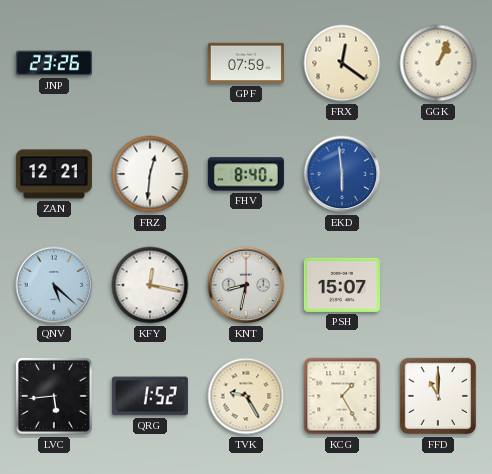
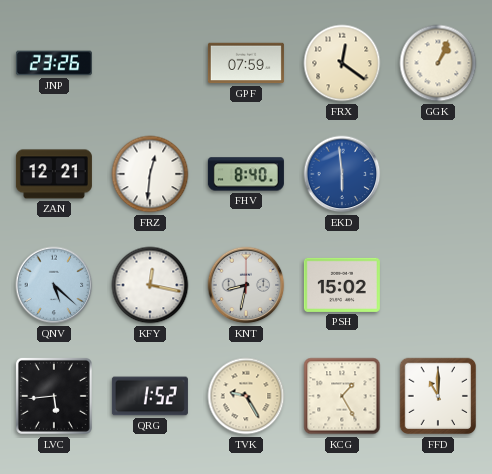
PSH: 15:07 -> 15:02
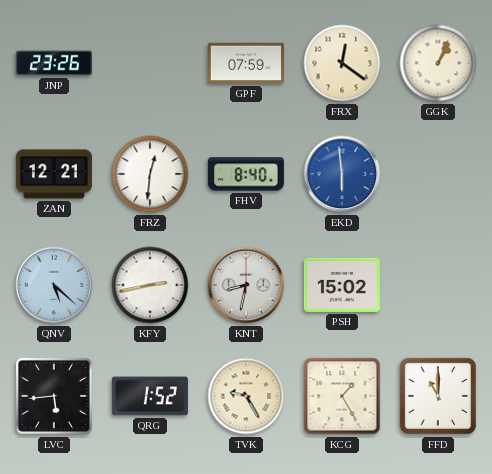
KFY: 12:17 -> 2:43
